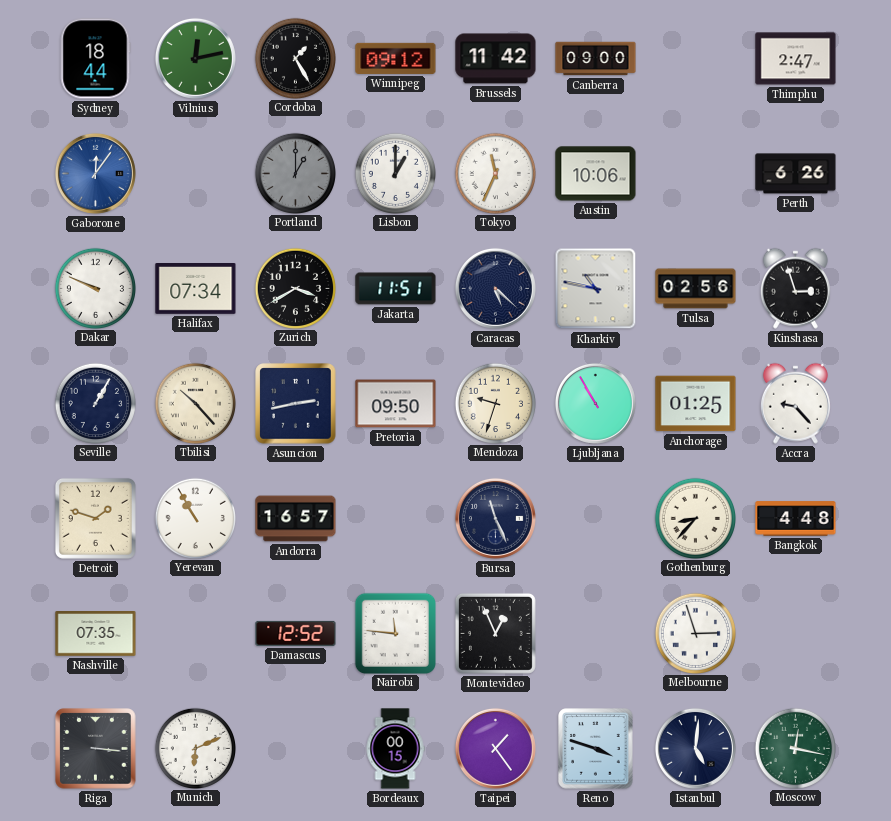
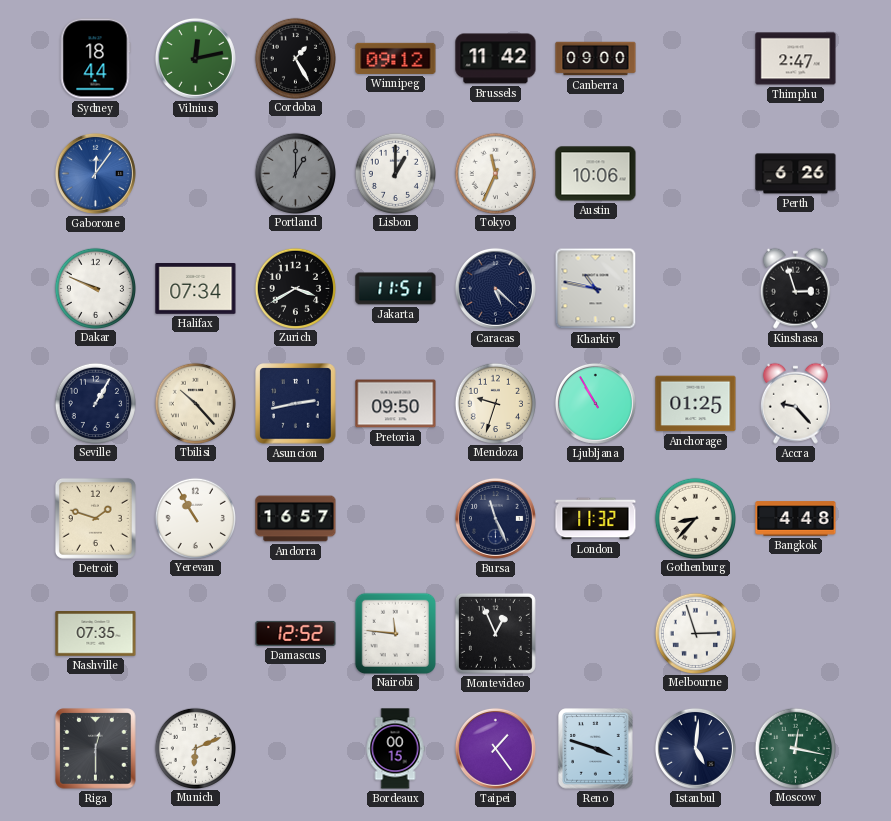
Tulsa: 02:56 -> none
London: none -> 11:32
Riga: 3:16 -> 12:30
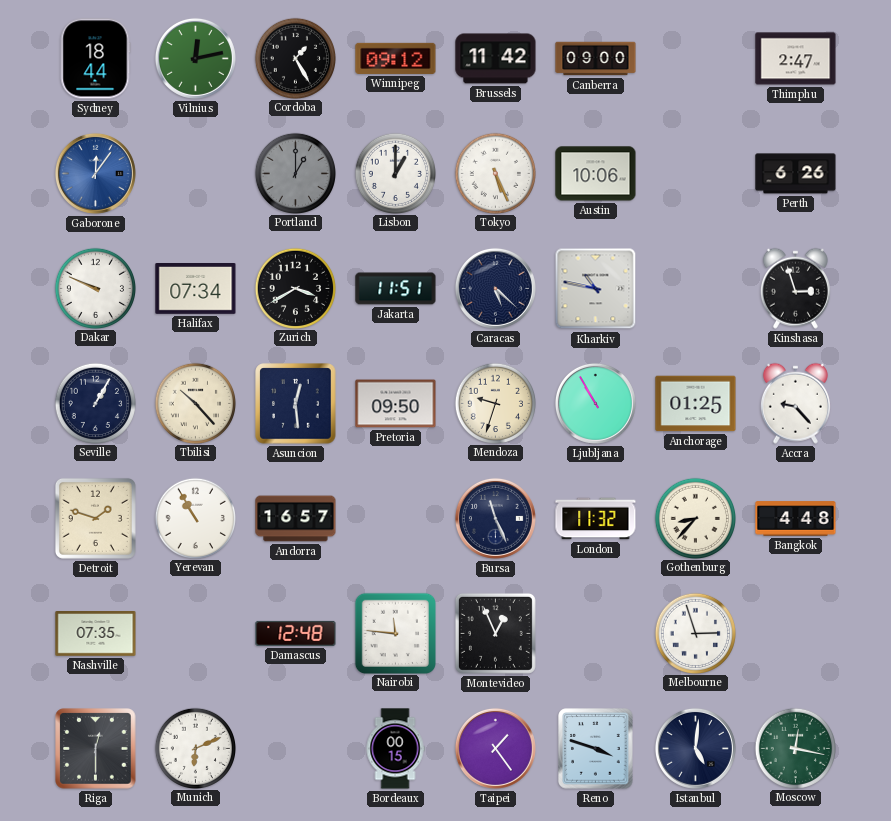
Tokyo: 11:34 -> 5:26
Asuncion: 2:43 -> 12:29
Damascus: 12:52 -> 12:48
